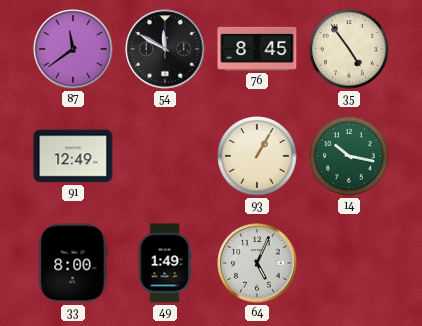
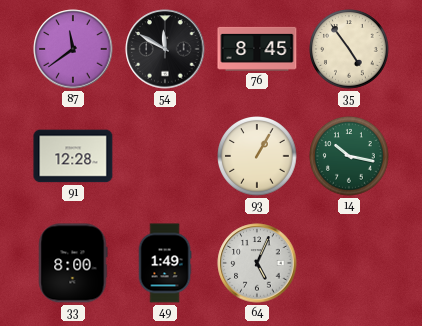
91: 12:49 -> 12:28
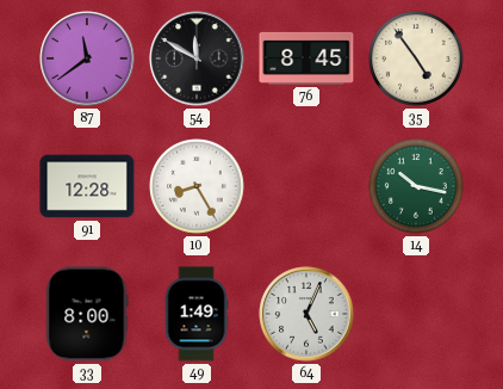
10: none -> 8:25
93: 1:05 -> none
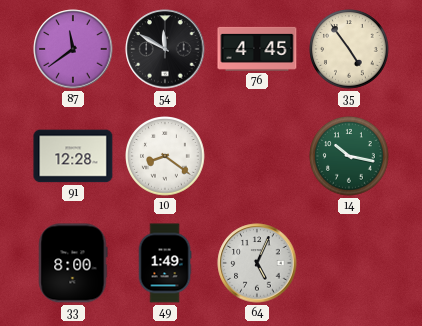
76: 8:45 -> 4:45
10: 8:25 -> 8:21
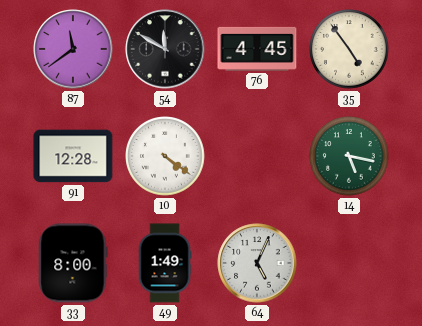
10: 8:21 -> 4:21
14: 10:17 -> 5:17
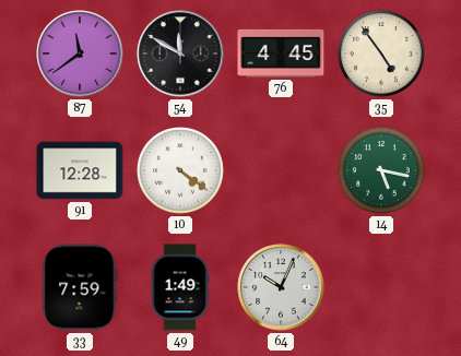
33: 8:00 -> 7:59
64: 5:04 -> 10:04
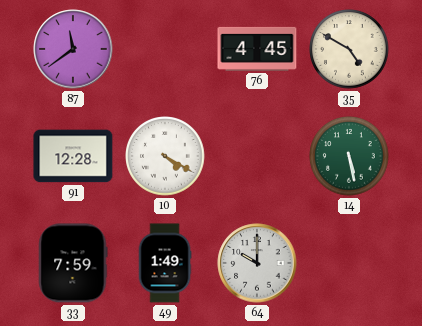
54: 11:50 -> none
35: 4:54 -> 4:50
10: 4:21 -> 4:20
14: 5:17 -> 5:28
64: 10:04 -> 10:00
